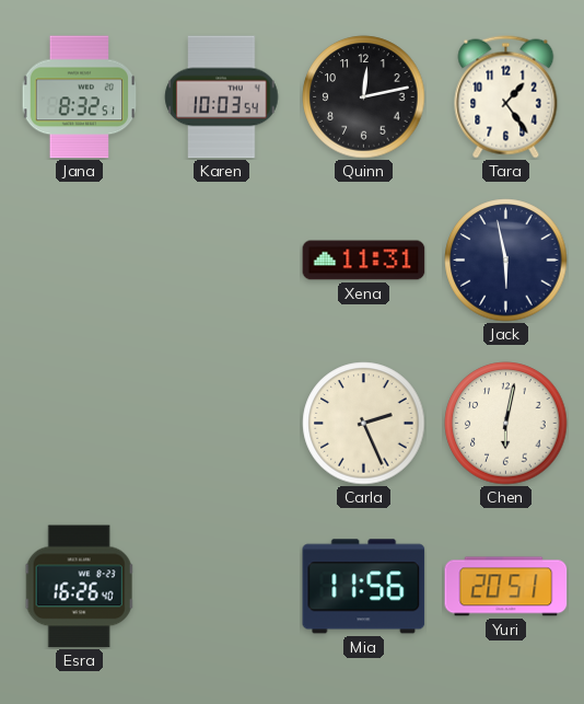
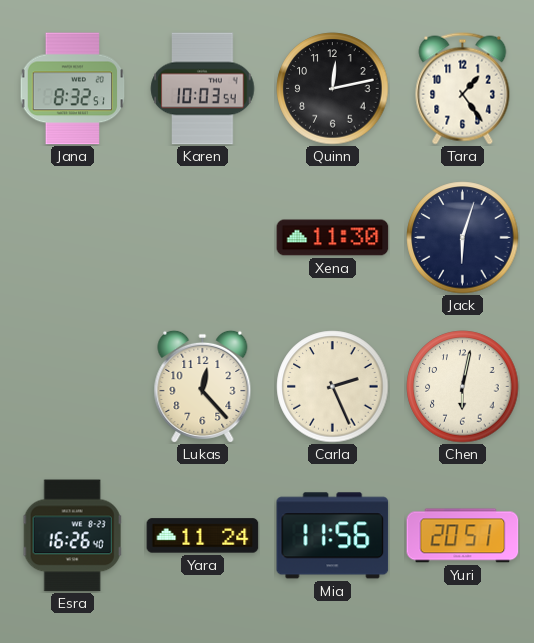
Xena: 11:31 -> 11:30
Jack: 5:58 -> 6:03
Lukas: none -> 12:23
Yara: none -> 11:24
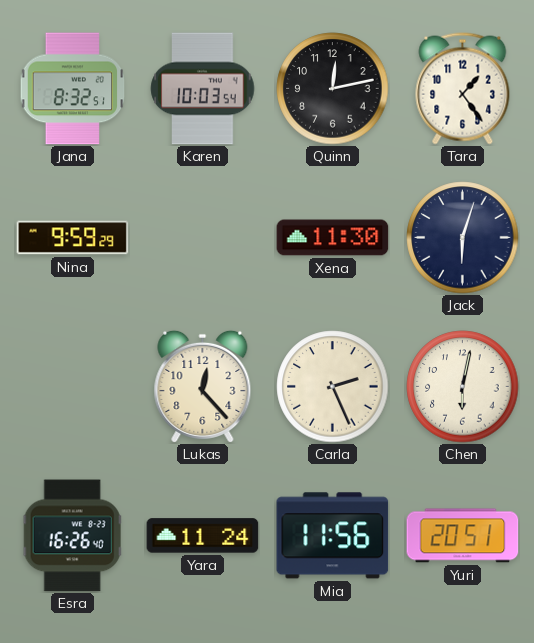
Nina: none -> 9:59
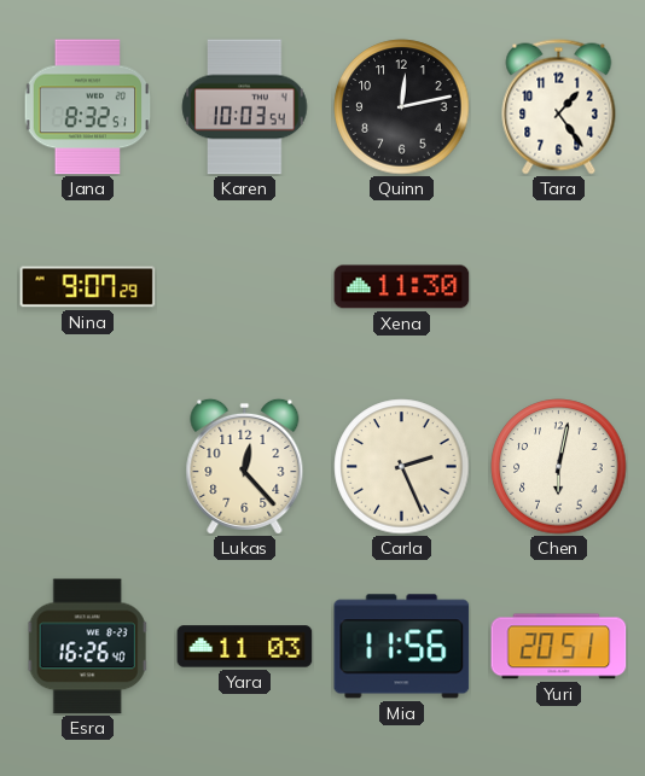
Nina: 9:59 -> 9:07
Jack: 6:03 -> none
Yara: 11:24 -> 11:03
